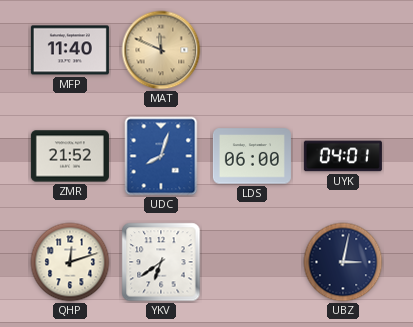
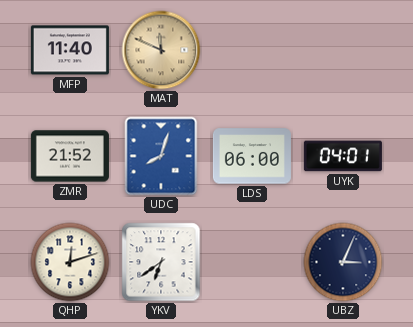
UBZ: 3:02 -> 3:04
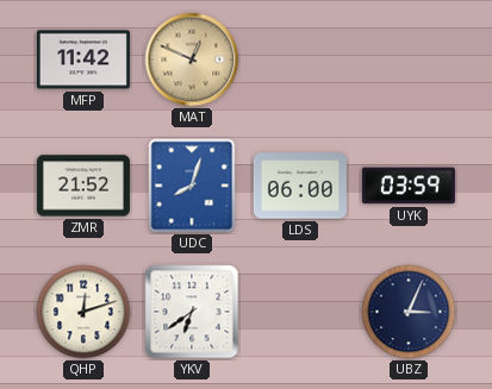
MFP: 11:40 -> 11:42
MAT: 11:49 -> 12:49
UYK: 04:01 -> 03:59
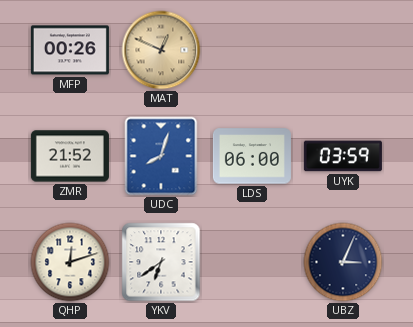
MFP: 11:42 -> 00:26
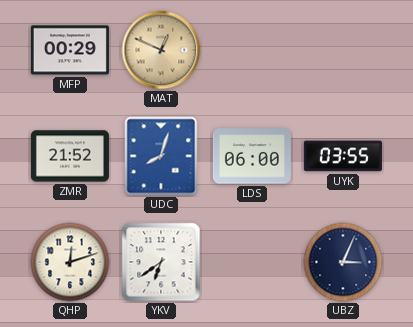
MFP: 00:26 -> 00:29
UYK: 03:59 -> 03:55
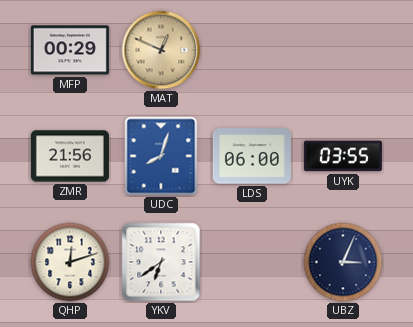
ZMR: 21:52 -> 21:56
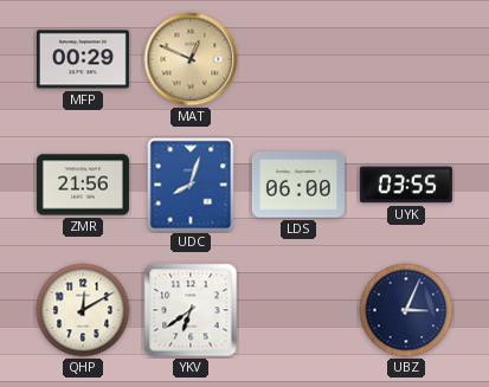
QHP: 12:12 -> 12:10
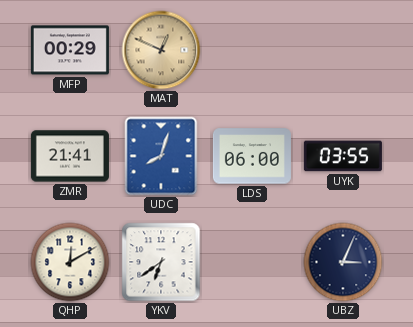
ZMR: 21:56 -> 21:41
